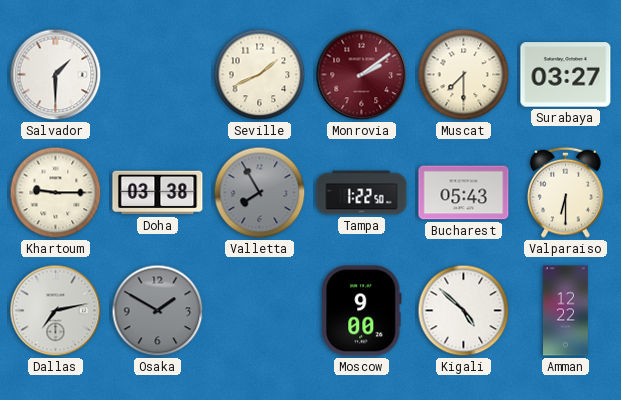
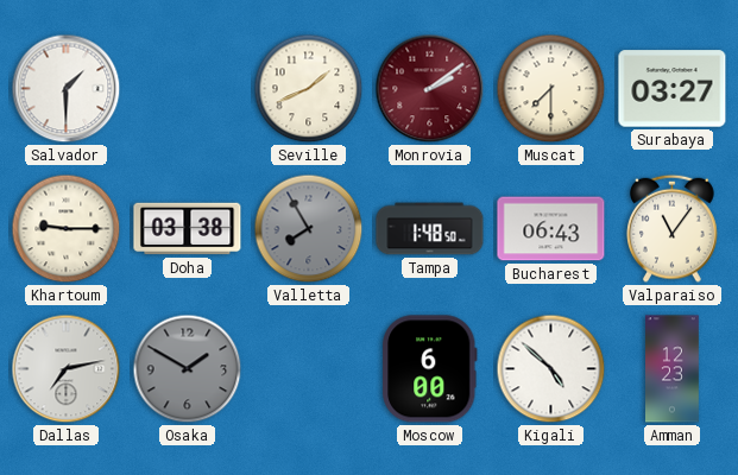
Tampa: 1:22 -> 1:48
Bucharest: 05:43 -> 06:43
Valparaiso: 6:30 -> 11:06
Moscow: 9:00 -> 6:00
Amman: 12:22 -> 12:23
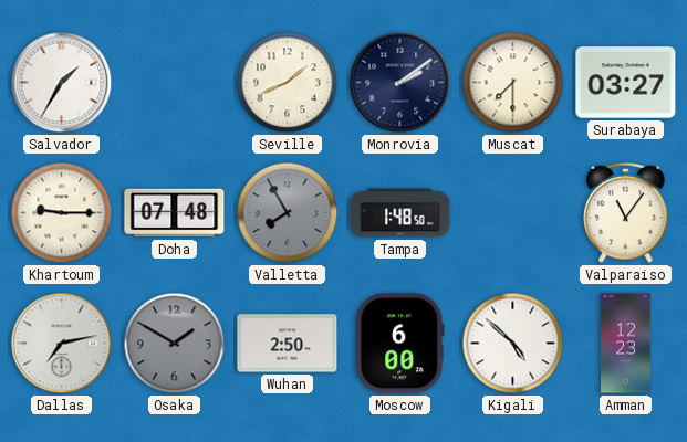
Salvador: 1:30 -> 1:35
Monrovia dial: burgundy -> navy
Doha: 03:38 -> 07:48
Bucharest: 06:43 -> none
Wuhan: none -> 2:50
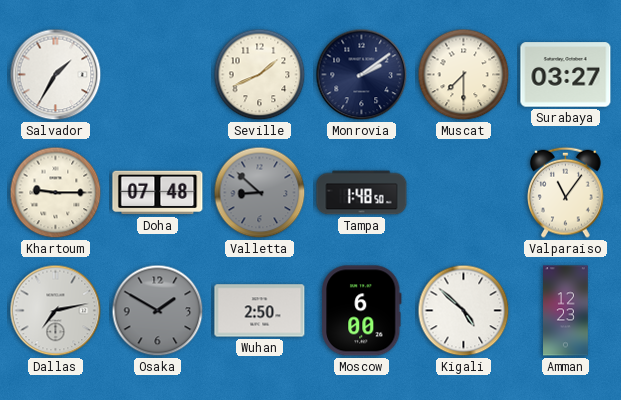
Valletta: 7:55 -> 8:52
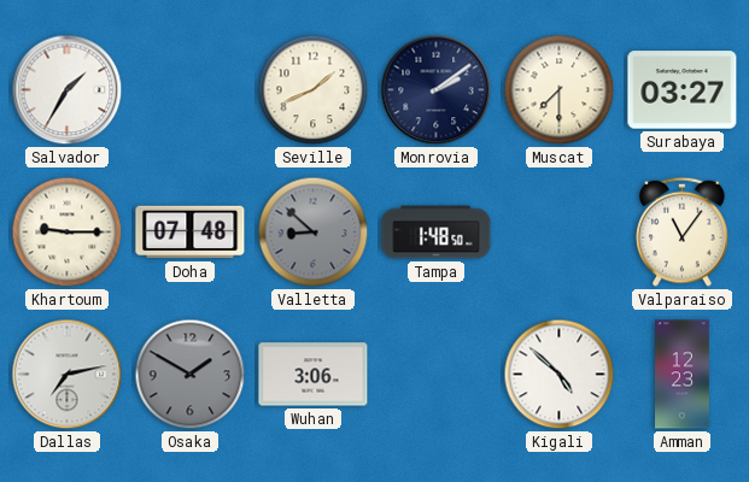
Wuhan: 2:50 -> 3:06
Moscow: 6:00 -> none
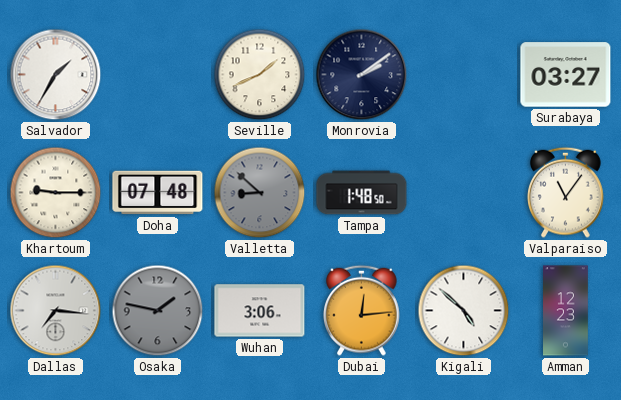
Muscat: 7:30 -> none
Dallas: 7:13 -> 7:16
Osaka: 1:50 -> 1:47
Dubai: none -> 12:14
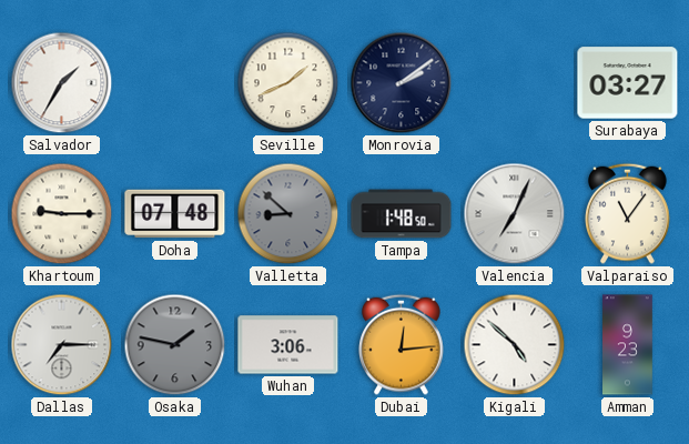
Valencia: none -> 7:04
Dallas: 7:16 -> 7:15
Amman: 12:23 -> 9:23
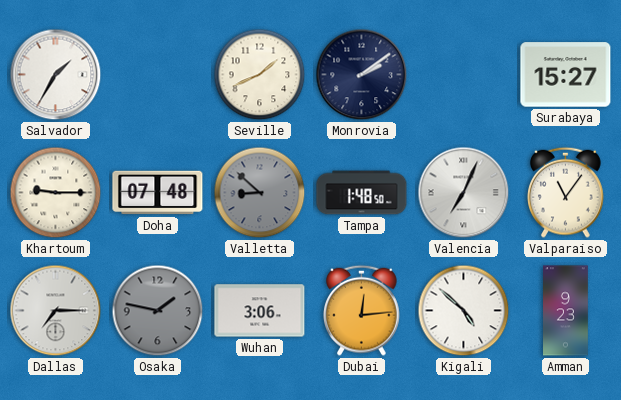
Surabaya: 03:27 -> 15:27
